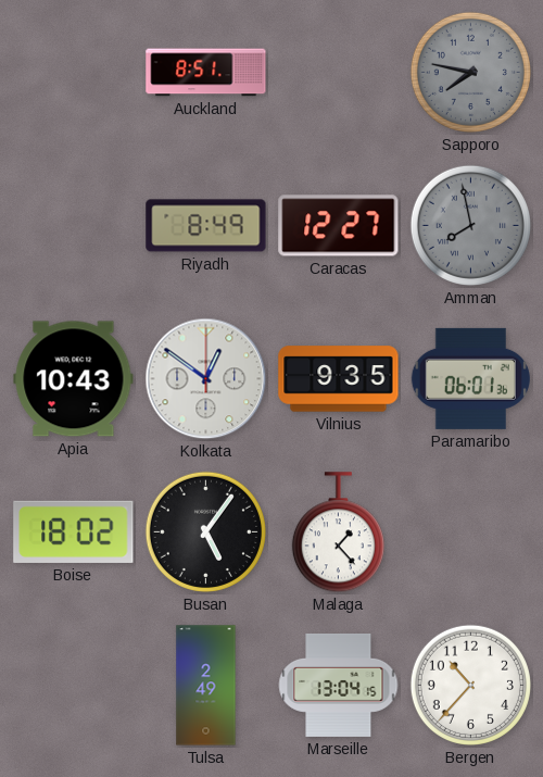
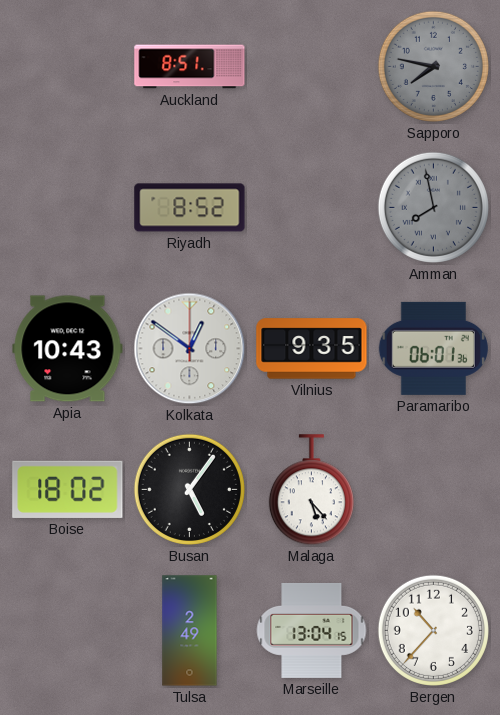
Riyadh: 8:49 -> 8:52
Caracas: 12:27 -> none
Malaga: 1:23 -> 5:23
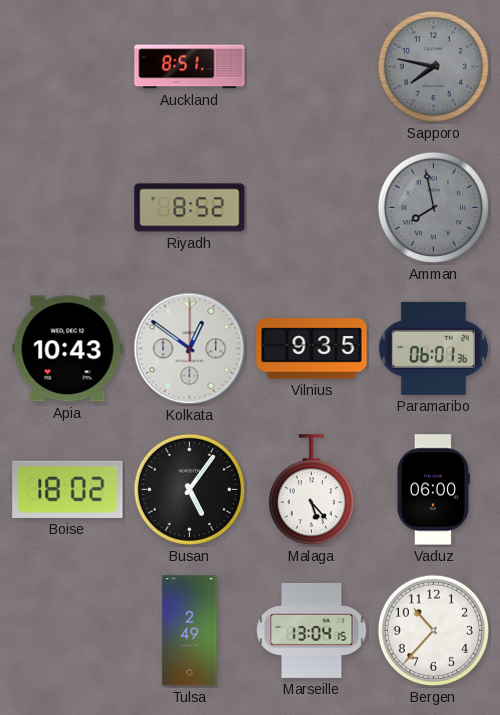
Vaduz: none -> 06:00
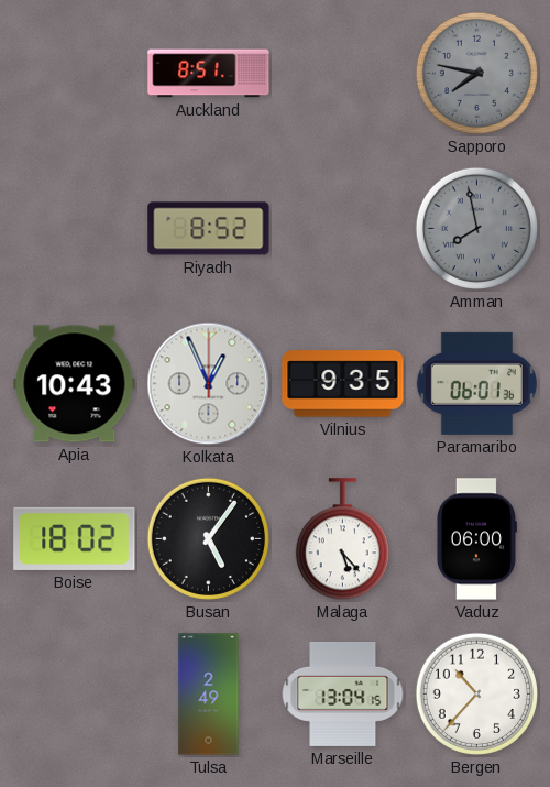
Kolkata: 12:51 -> 12:56
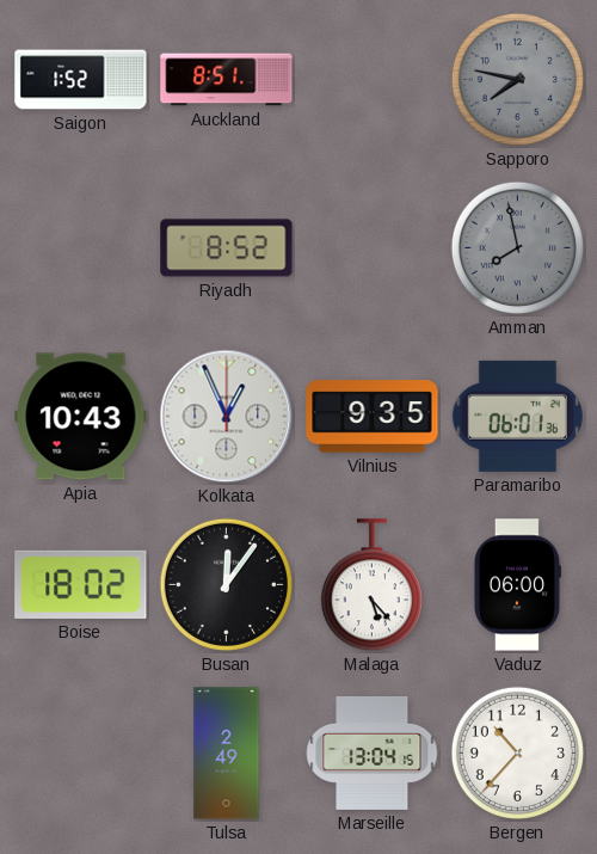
Saigon: none -> 1:52
Busan: 5:06 -> 12:06
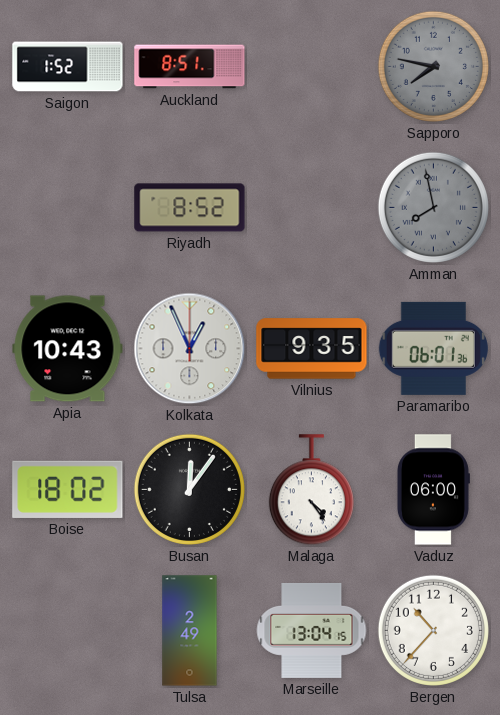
Malaga: 5:23 -> 4:24
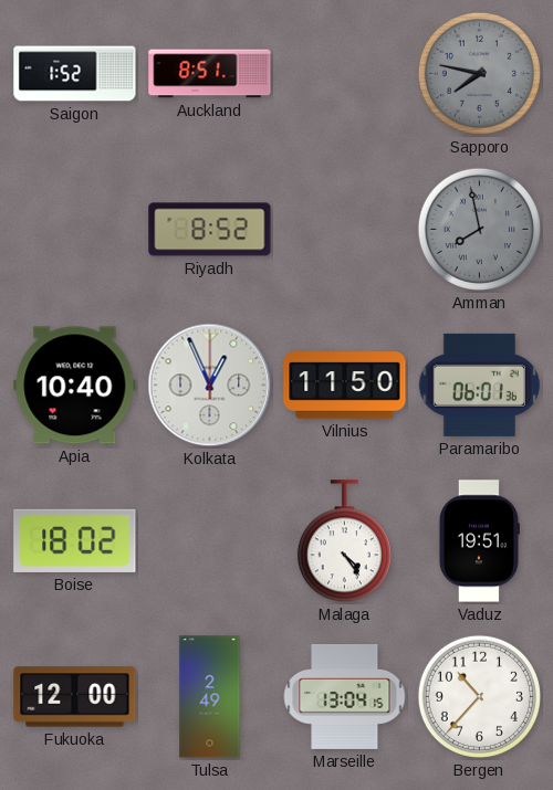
Apia: 10:43 -> 10:40
Vilnius: 9:35 -> 11:50
Busan: 12:06 -> none
Vaduz: 06:00 -> 19:51
Fukuoka: none -> 12:00
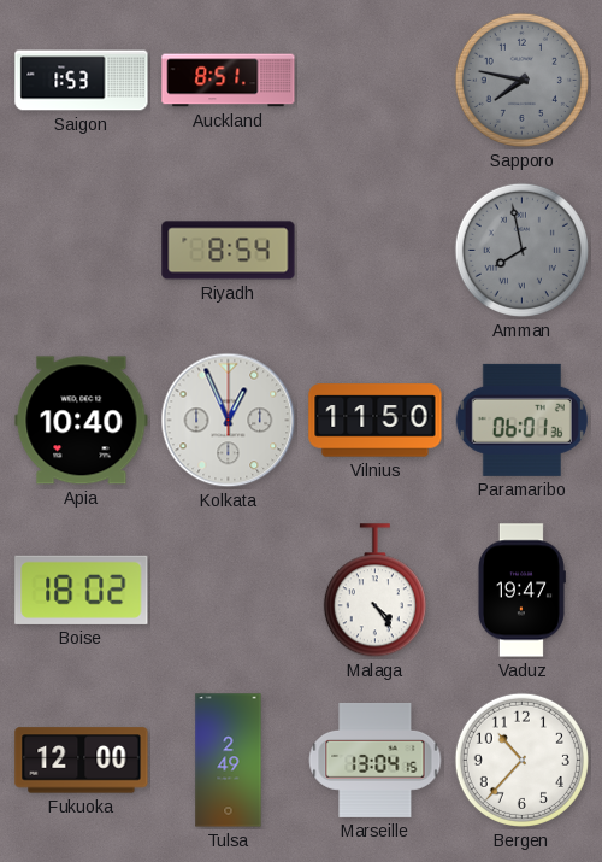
Saigon: 1:52 -> 1:53
Riyadh: 8:52 -> 8:54
Vaduz: 19:51 -> 19:47
